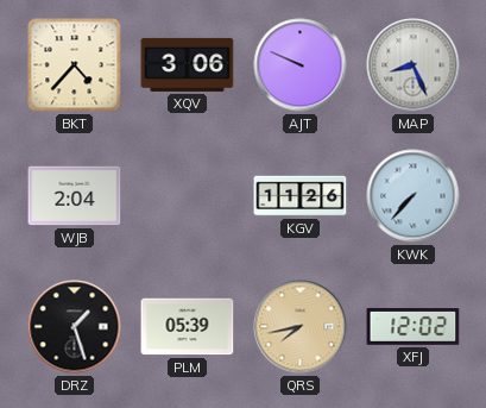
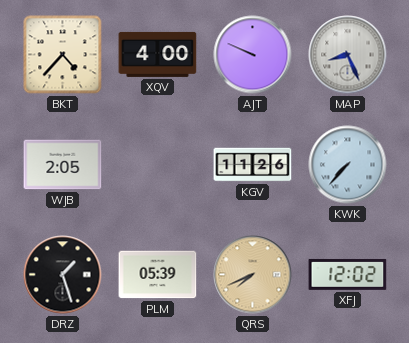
XQV: 3:06 -> 4:00
WJB: 2:04 -> 2:05
QRS: 7:43 -> 7:41
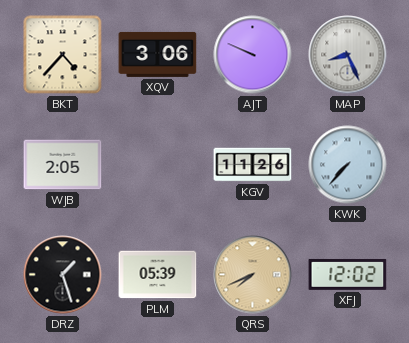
XQV: 4:00 -> 3:06
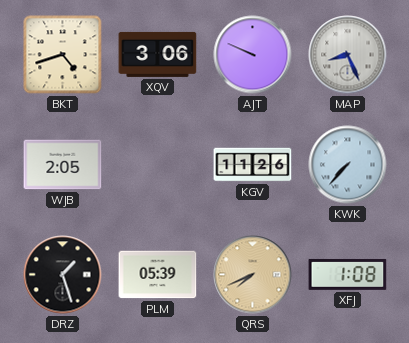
BKT: 4:37 -> 4:42
XFJ: 12:02 -> 1:08
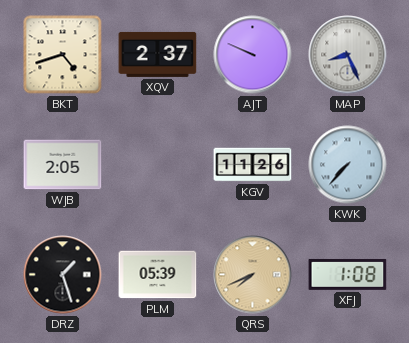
XQV: 3:06 -> 2:37
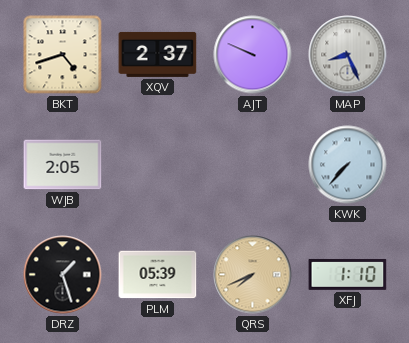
KGV: 11:26 -> none
XFJ: 1:08 -> 1:10
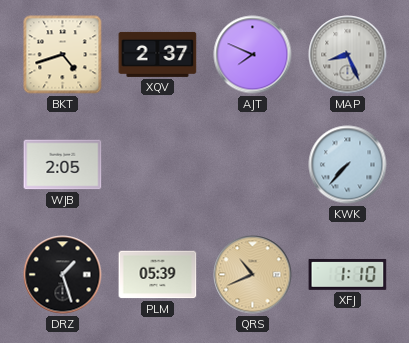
AJT: 9:49 -> 7:49
QRS: 7:41 -> 10:41
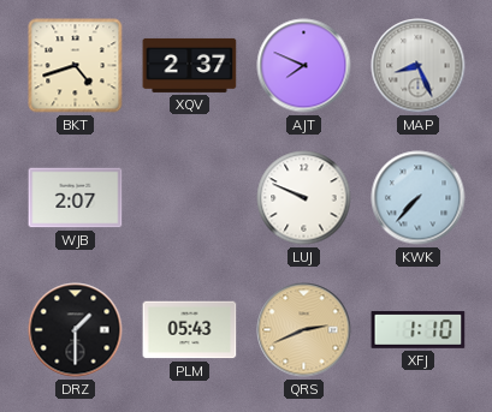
WJB: 2:05 -> 2:07
LUJ: none -> 9:49
DRZ: 1:27 -> 1:30
PLM: 05:39 -> 05:43
QRS: 10:41 -> 2:41
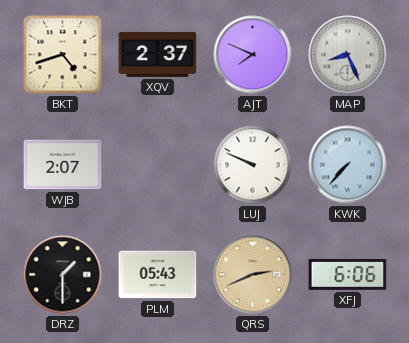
XFJ: 1:10 -> 6:06
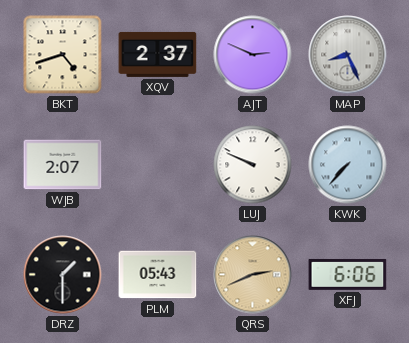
AJT: 7:49 -> 2:49
